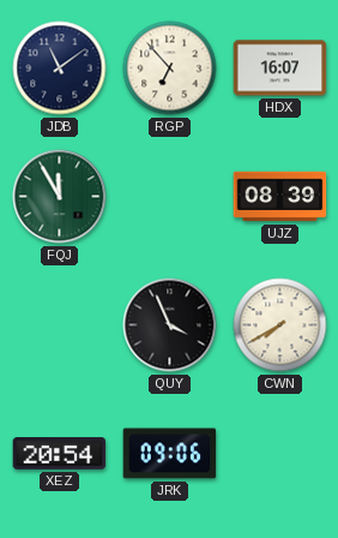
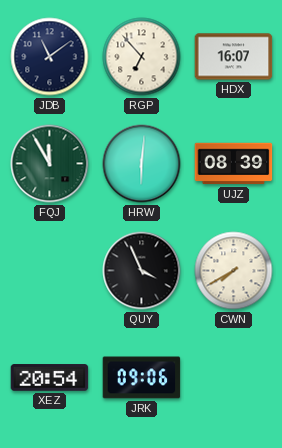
HRW: none -> 6:01
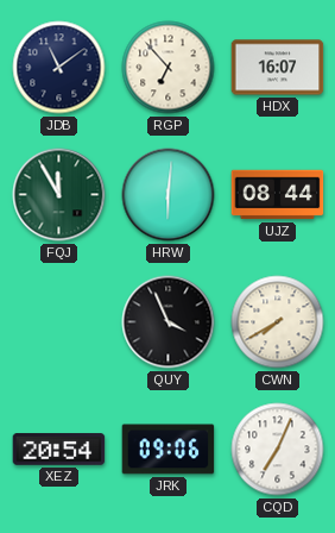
UJZ: 08:39 -> 08:44
CQD: none -> 7:04
